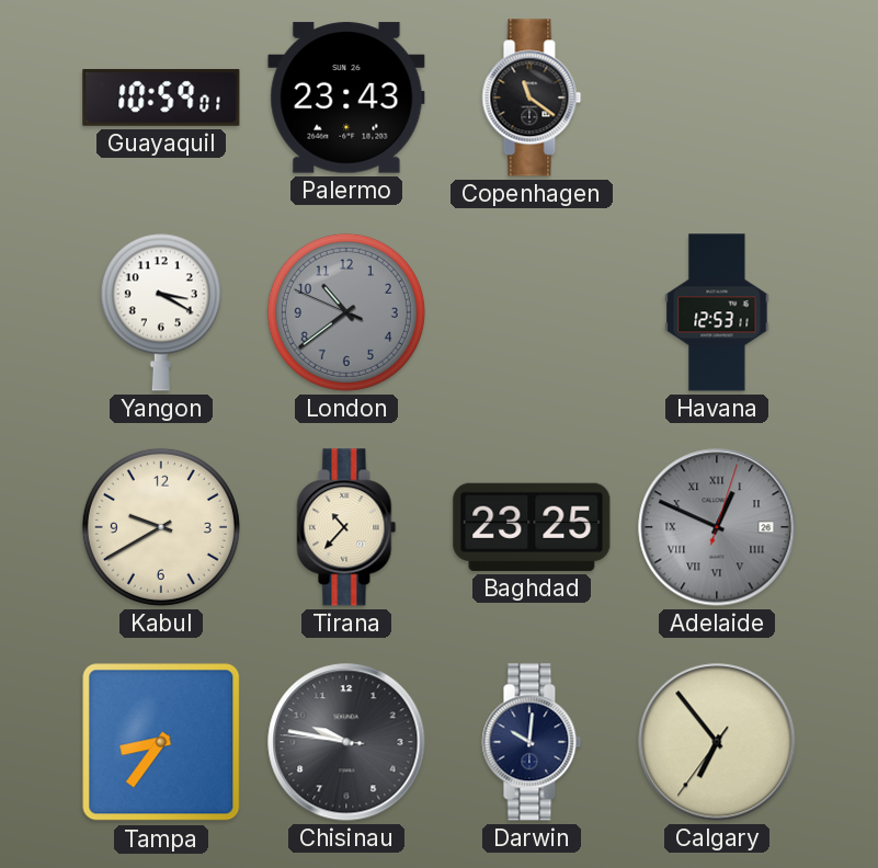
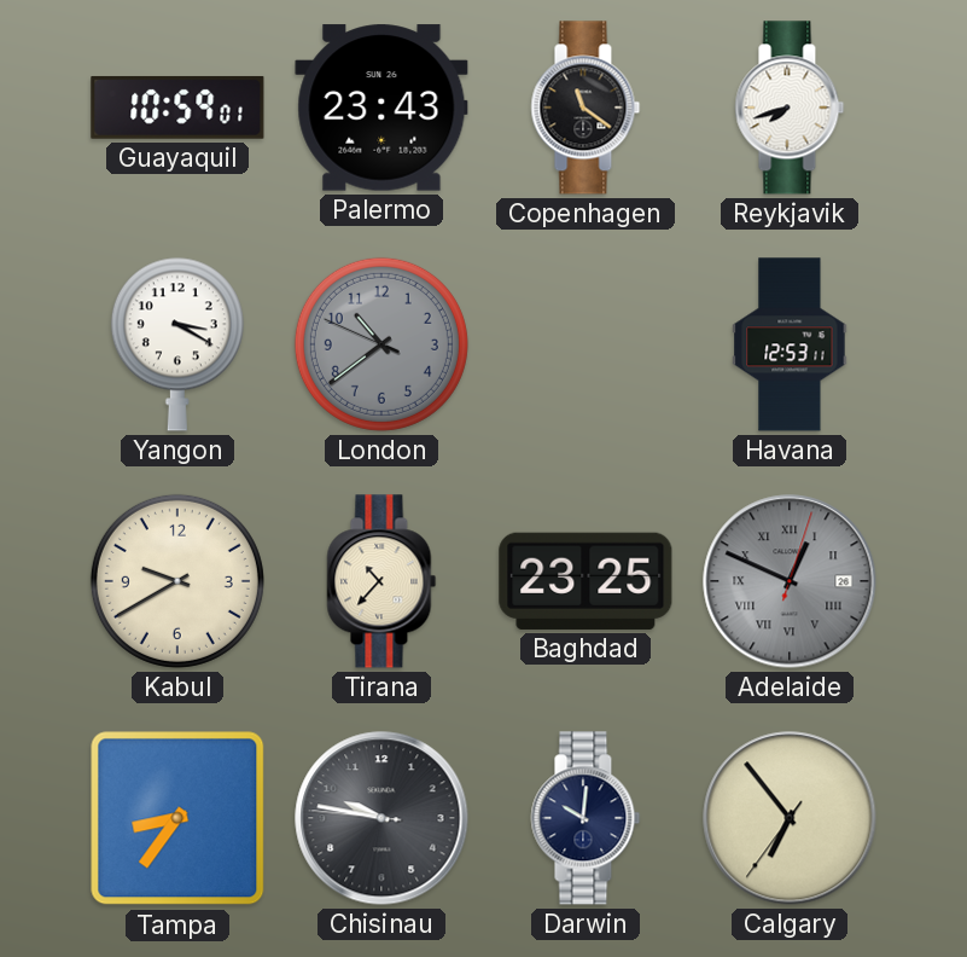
Reykjavik: none -> 7:42
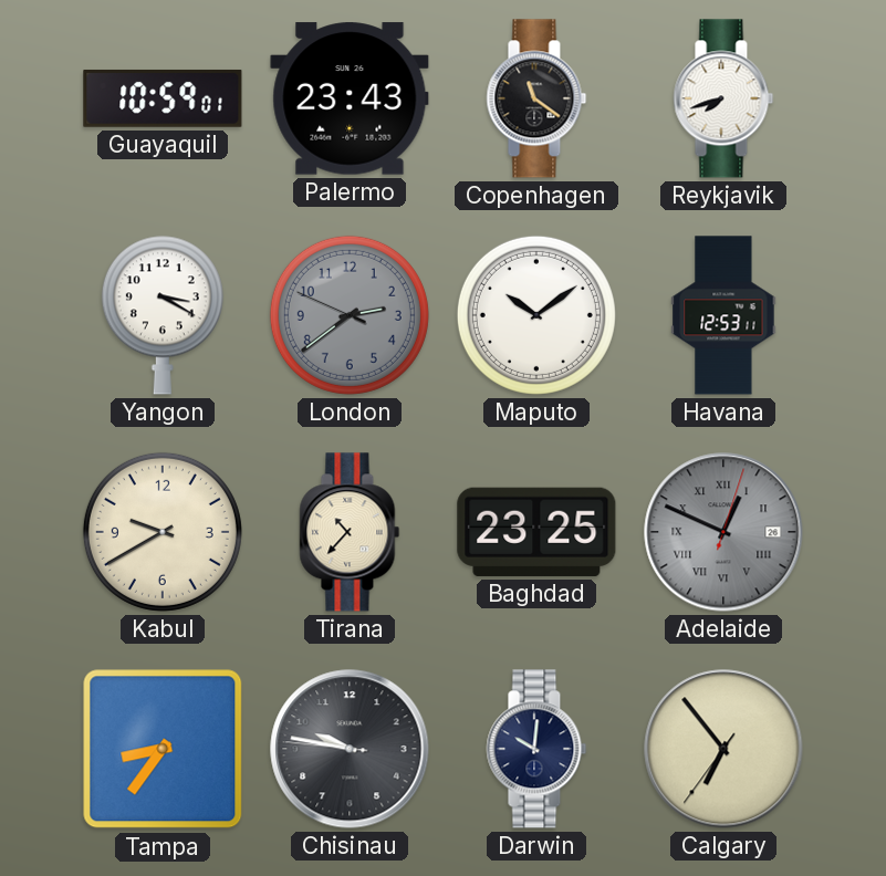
London: 10:38 -> 2:38
Maputo: none -> 10:09
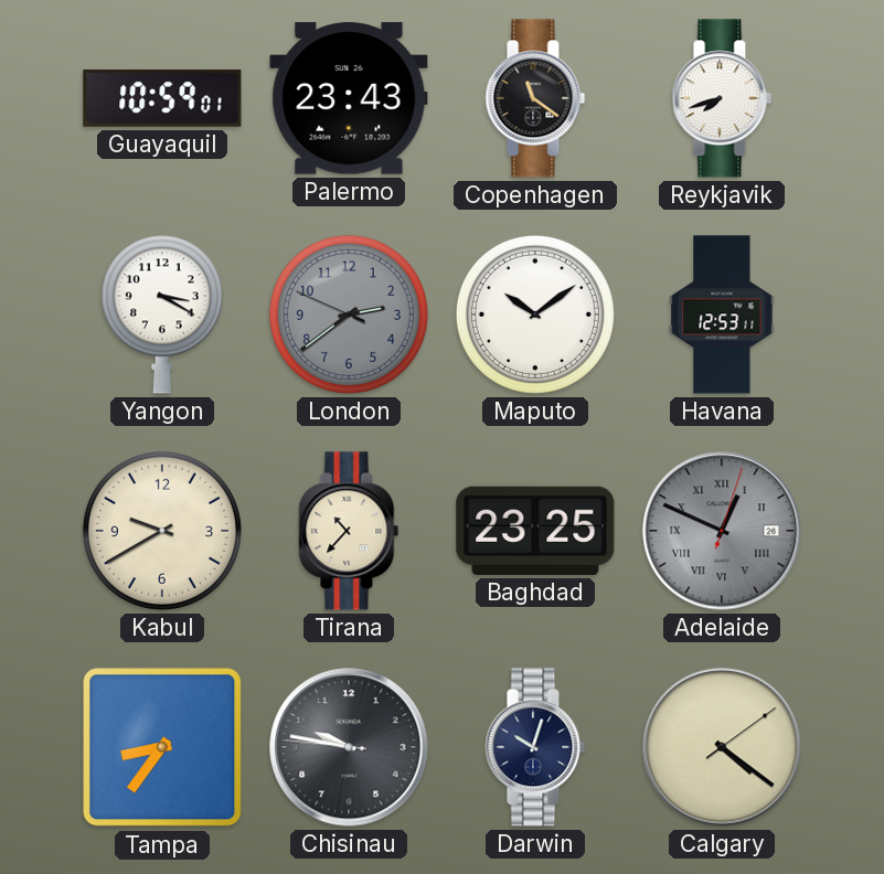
Darwin: 10:01 -> 10:03
Calgary: 6:53 -> 4:21
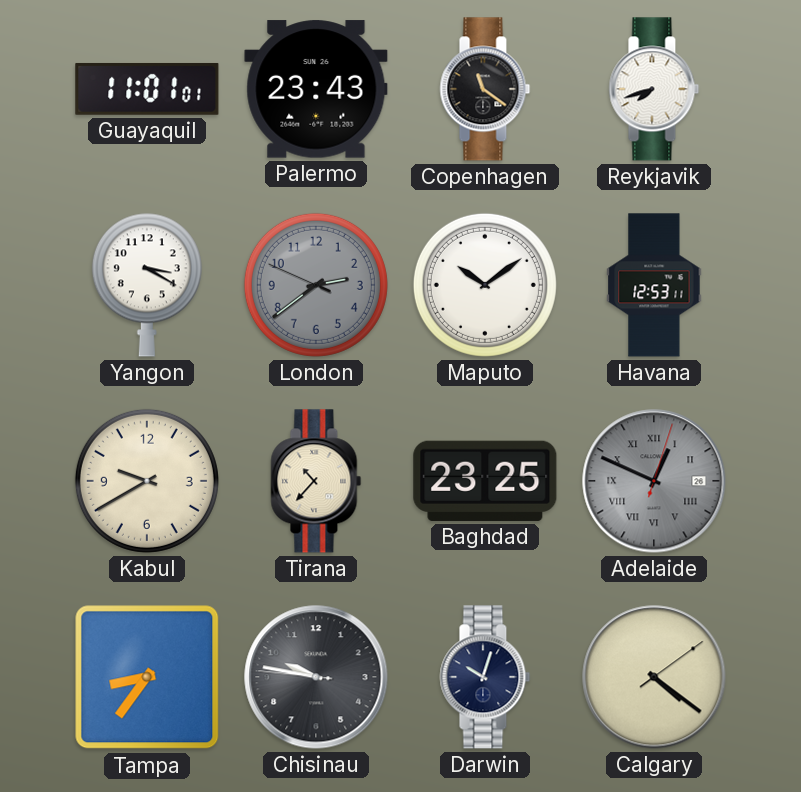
Guayaquil: 10:59 -> 11:01
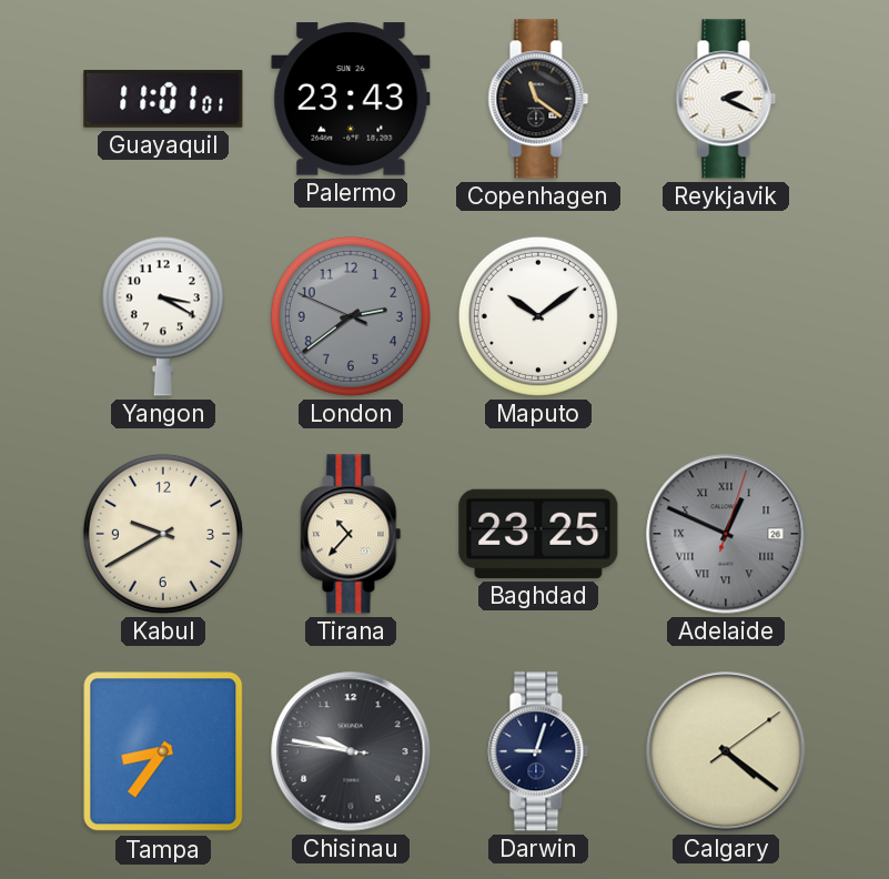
Reykjavik: 7:42 -> 2:19
Havana: 12:53 -> none
Darwin: 10:03 -> 9:03
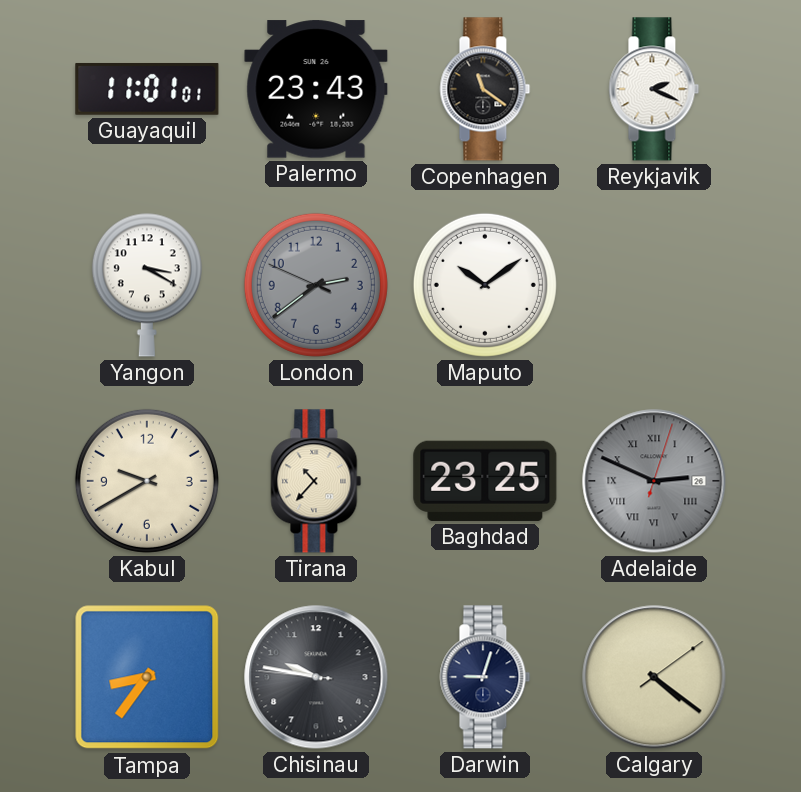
Adelaide: 12:49 -> 2:49
